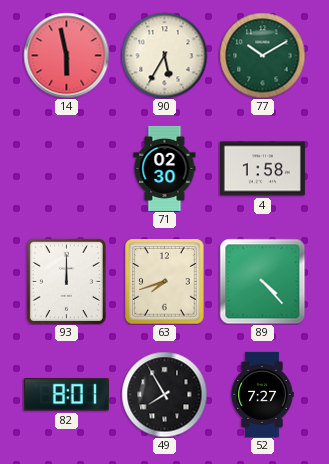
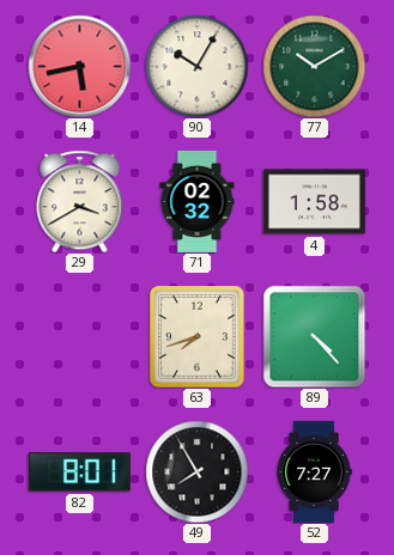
14: 5:58 -> 5:43
90: 5:35 -> 10:05
29: none -> 3:40
71: 02:30 -> 02:32
93: 12:00 -> none
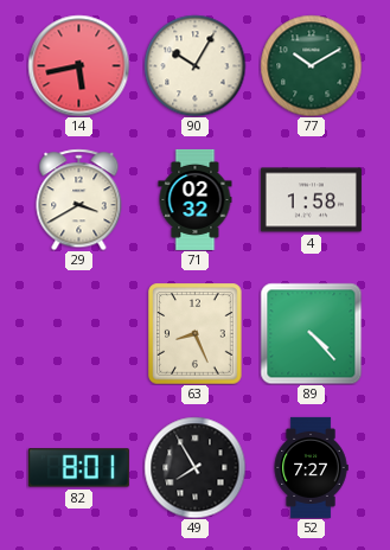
63: 7:42 -> 8:26
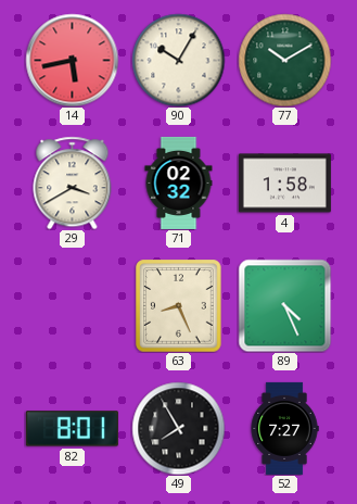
89: 4:23 -> 4:26
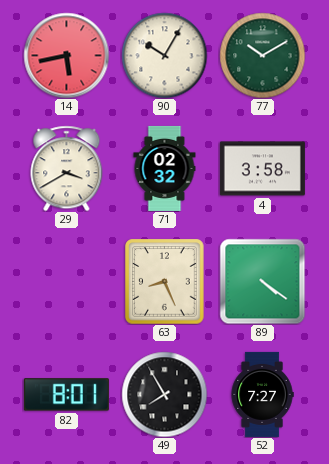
4: 1:58 -> 3:58
89: 4:26 -> 4:21
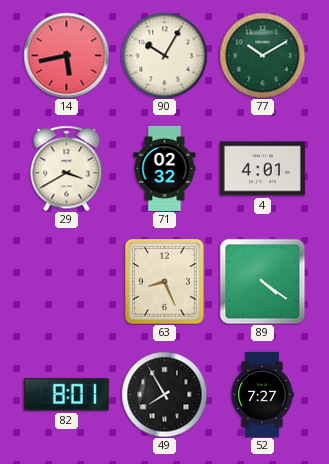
4: 3:58 -> 4:01
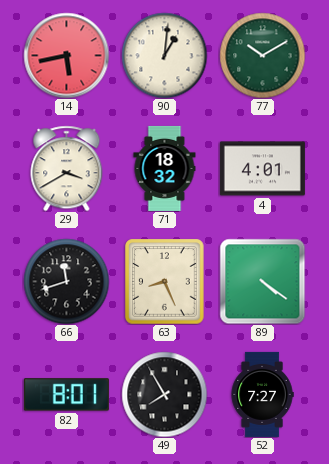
90: 10:05 -> 1:01
71: 02:32 -> 18:32
66: none -> 11:42
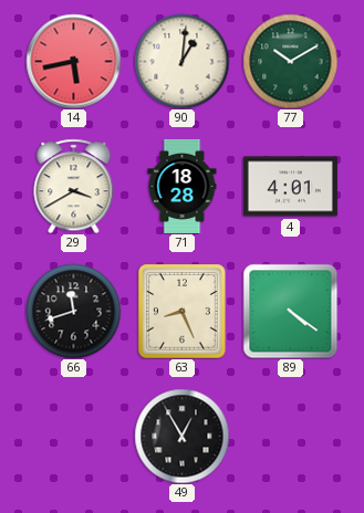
71: 18:32 -> 18:28
82: 8:01 -> none
49: 7:55 -> 12:55
52: 7:27 -> none
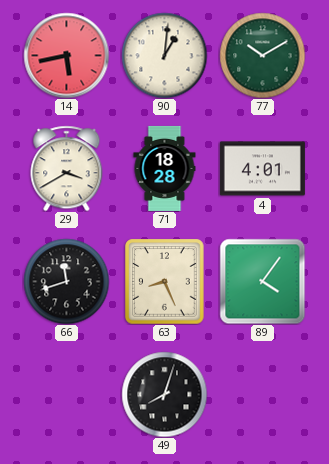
89: 4:21 -> 4:06
49: 12:55 -> 8:03
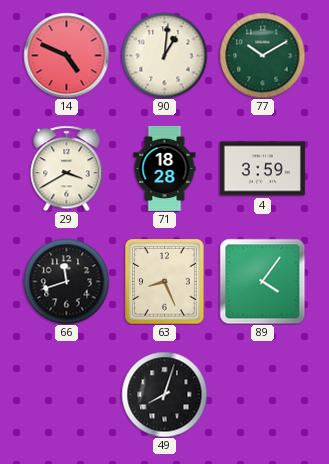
14: 5:43 -> 4:49
4: 4:01 -> 3:59
